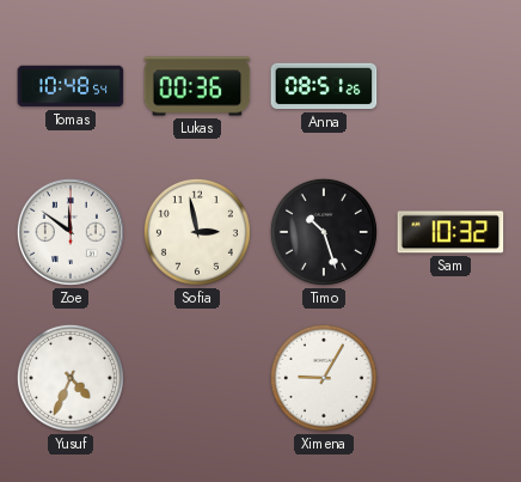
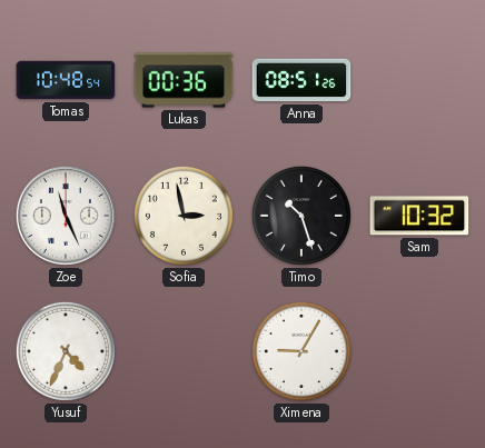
Zoe: 11:51 -> 11:26
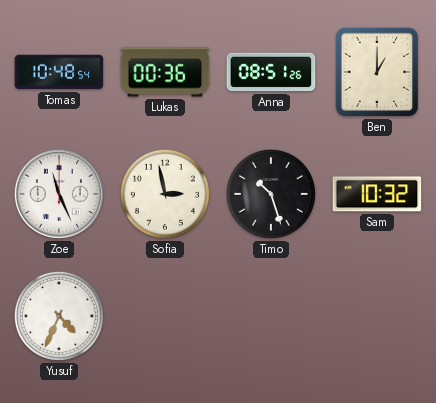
Ben: none -> 1:00
Ximena: 9:05 -> none
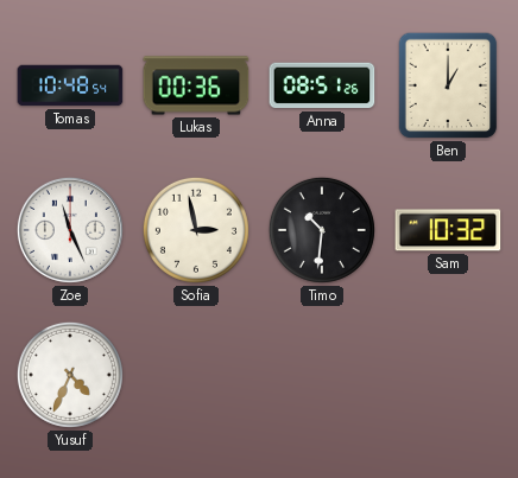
Timo: 10:27 -> 10:31
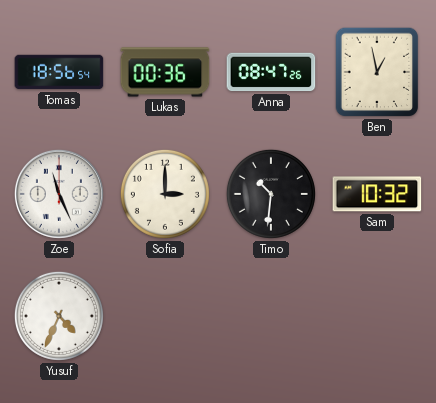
Tomas: 10:48 -> 18:56
Anna: 08:51 -> 08:47
Ben: 1:00 -> 12:58
Sofia: 2:58 -> 3:00
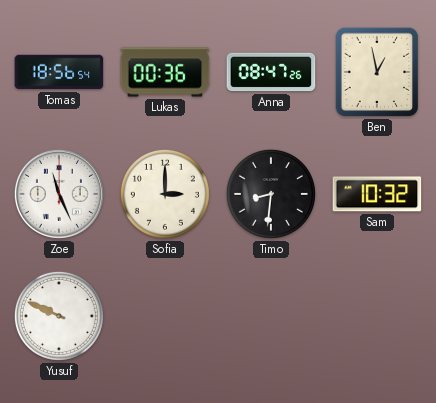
Timo: 10:31 -> 8:31
Yusuf: 4:34 -> 9:49
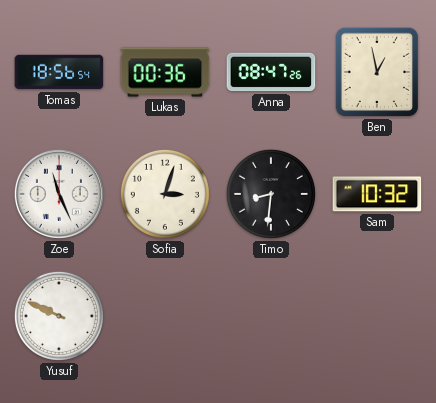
Sofia: 3:00 -> 3:03
